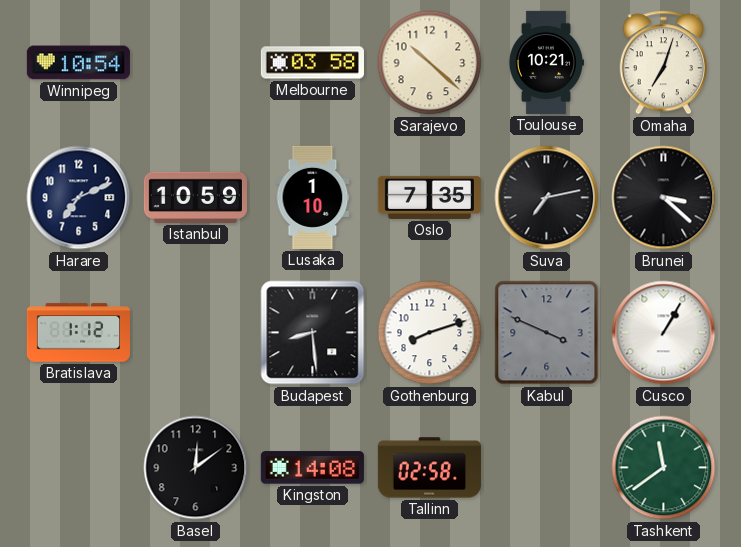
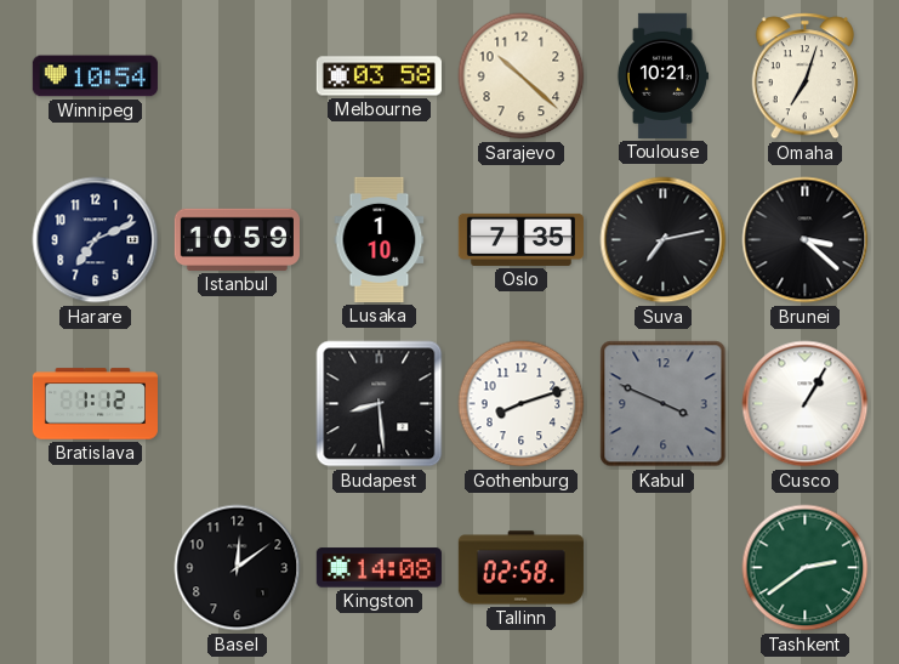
Tashkent: 11:39 -> 2:39
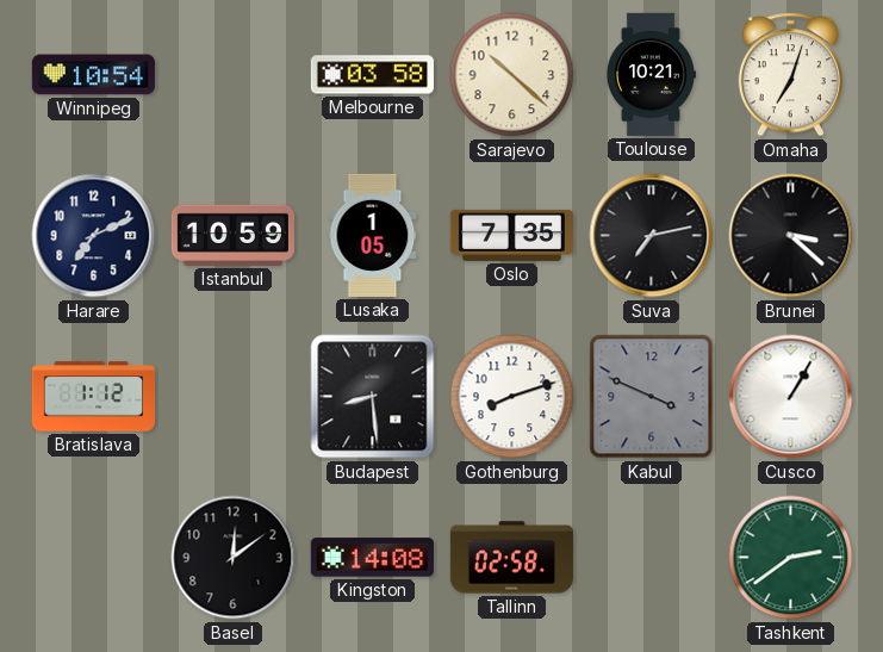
Lusaka: 1:10 -> 1:05
